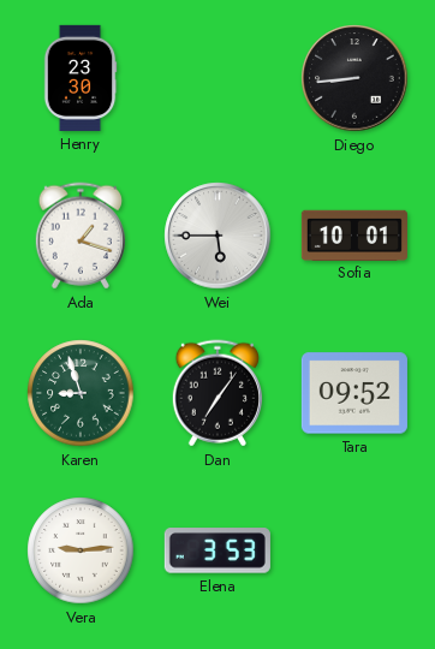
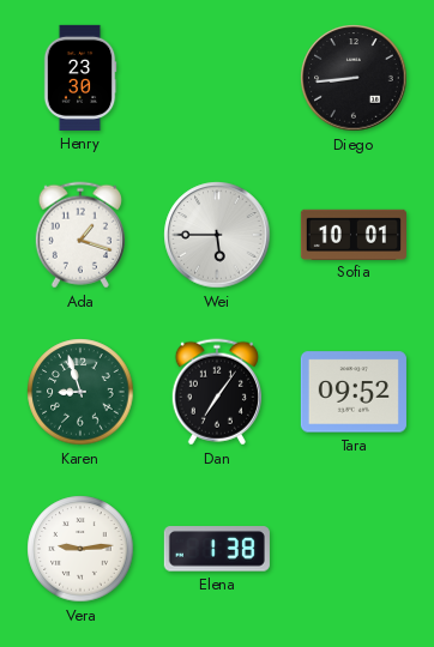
Elena: 3:53 -> 1:38
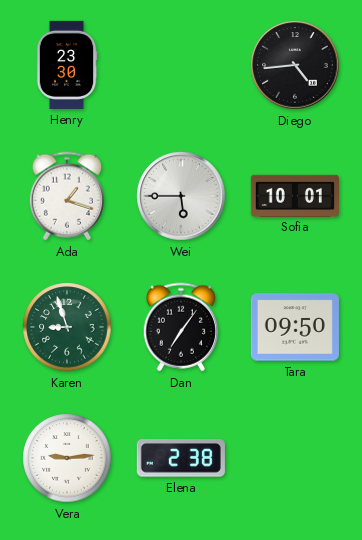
Diego: 8:44 -> 4:44
Tara: 09:52 -> 09:50
Elena: 1:38 -> 2:38
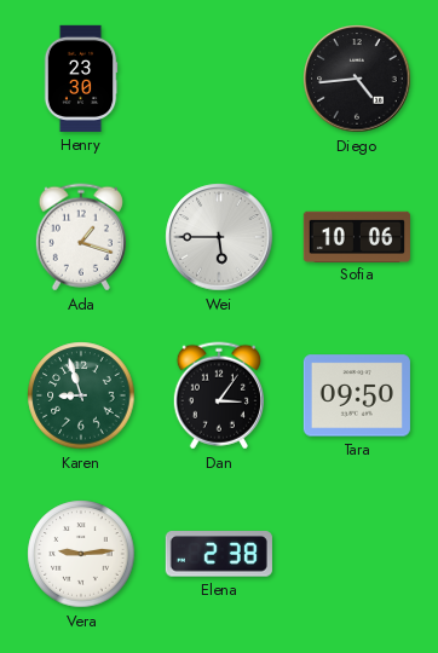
Sofia: 10:01 -> 10:06
Dan: 7:06 -> 3:06
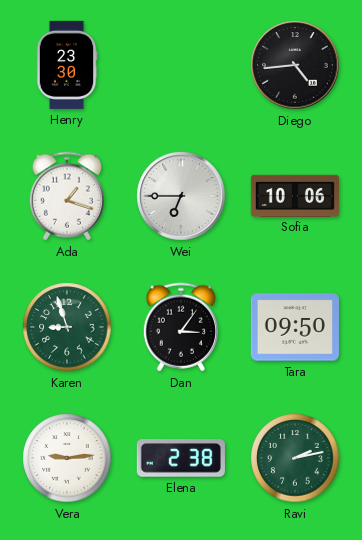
Wei: 5:45 -> 6:45
Ravi: none -> 2:13
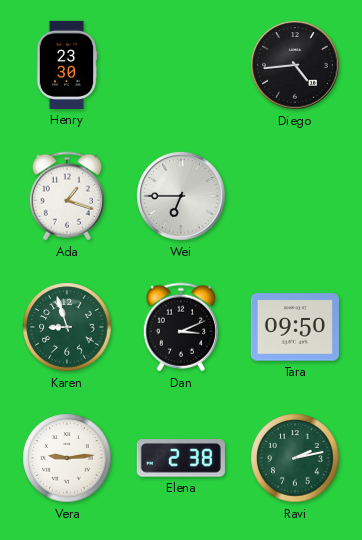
Sofia: 10:06 -> none
Dan: 3:06 -> 3:11
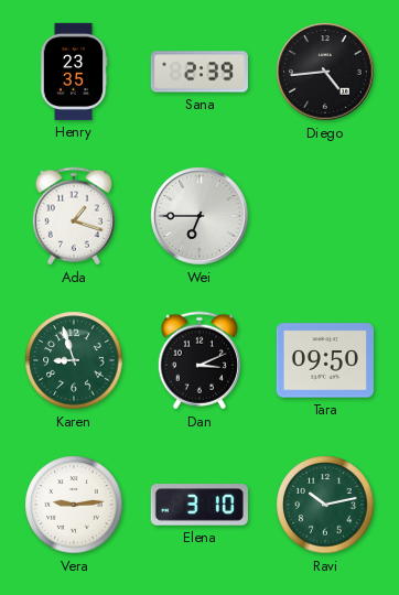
Henry: 23:30 -> 23:35
Sana: none -> 2:39
Elena: 2:38 -> 3:10
Ravi: 2:13 -> 10:13
